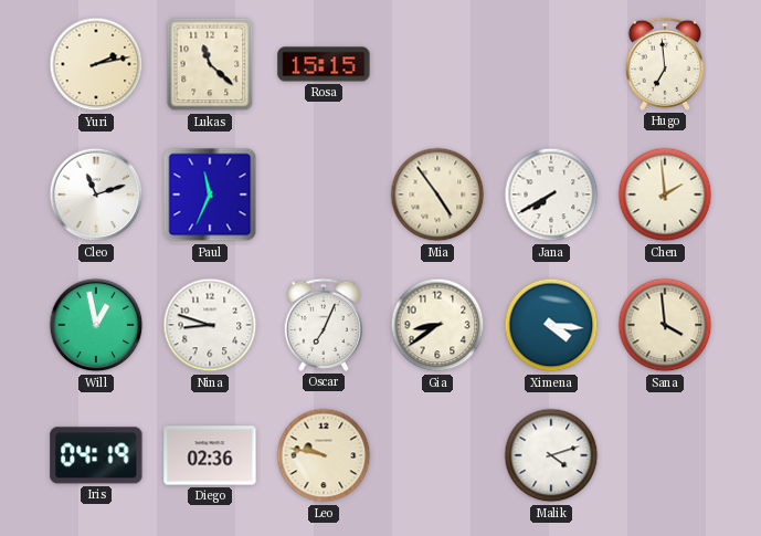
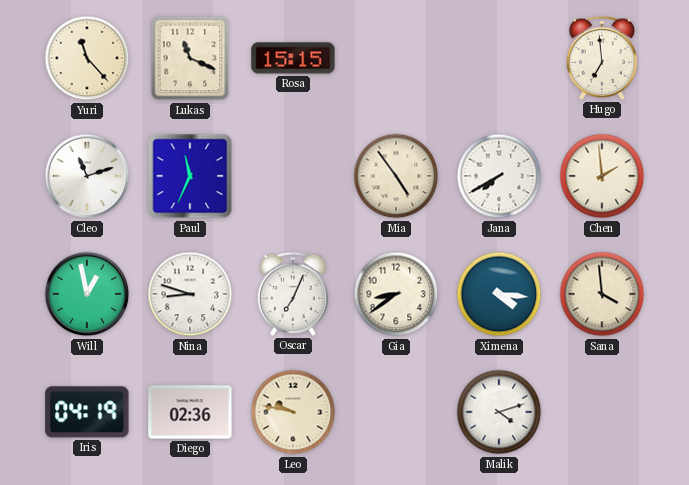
Yuri: 2:13 -> 11:23
Lukas: 11:22 -> 11:19
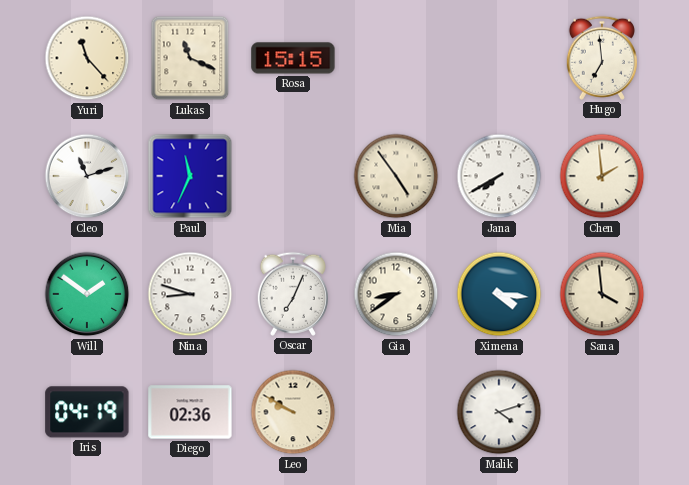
Will: 12:58 -> 1:51
Leo: 9:47 -> 9:50
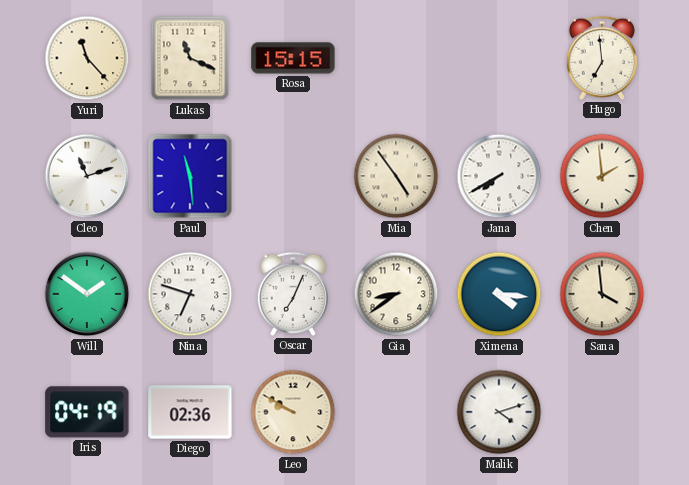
Paul: 11:34 -> 11:29
Nina: 8:48 -> 6:48
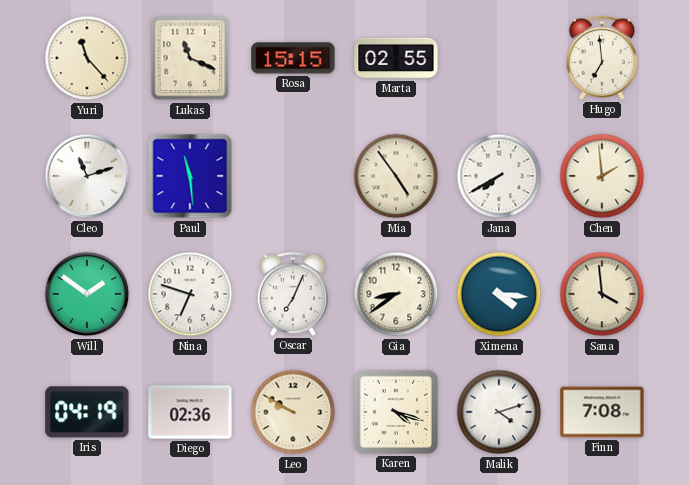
Marta: none -> 02:55
Karen: none -> 4:18
Finn: none -> 7:08
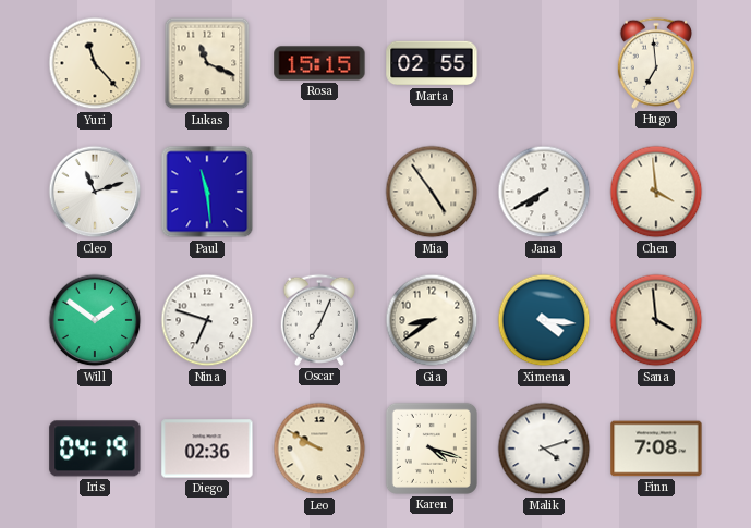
Chen: 1:59 -> 3:59
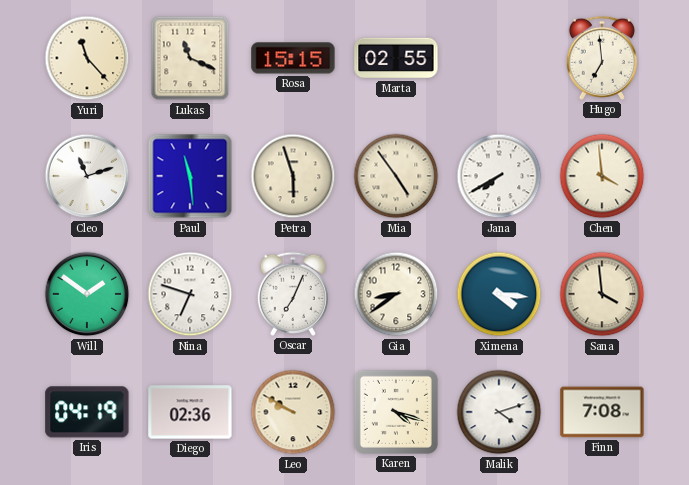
Petra: none -> 5:57
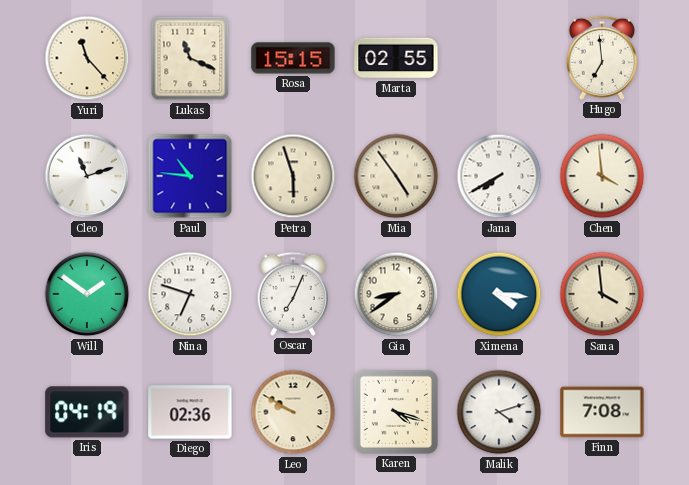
Paul: 11:29 -> 10:46
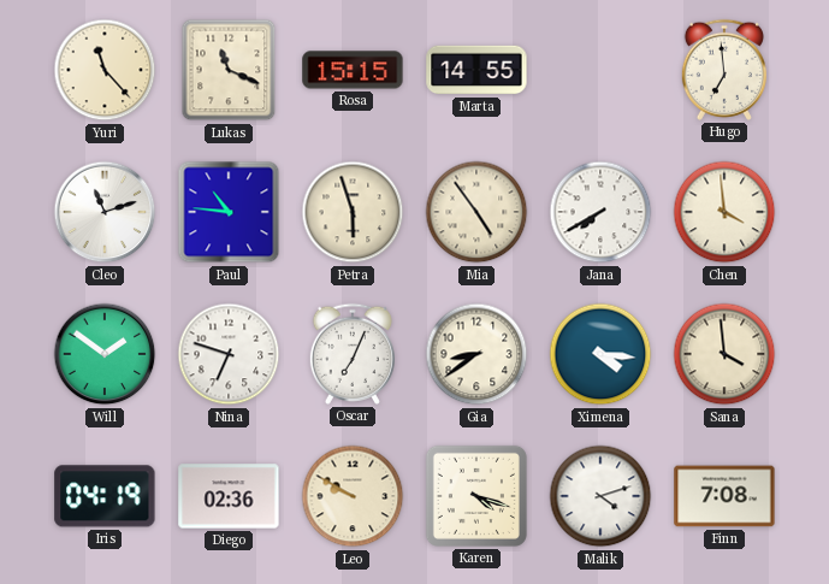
Marta: 02:55 -> 14:55
